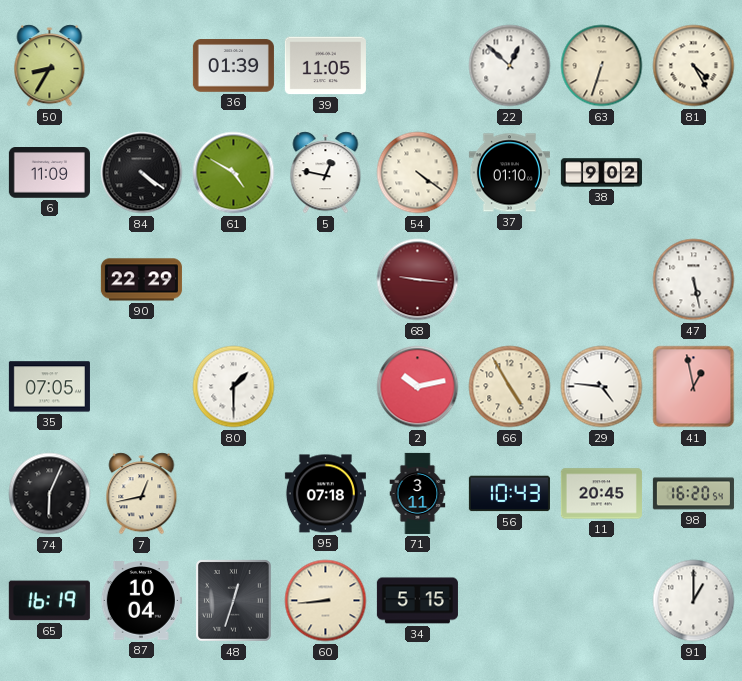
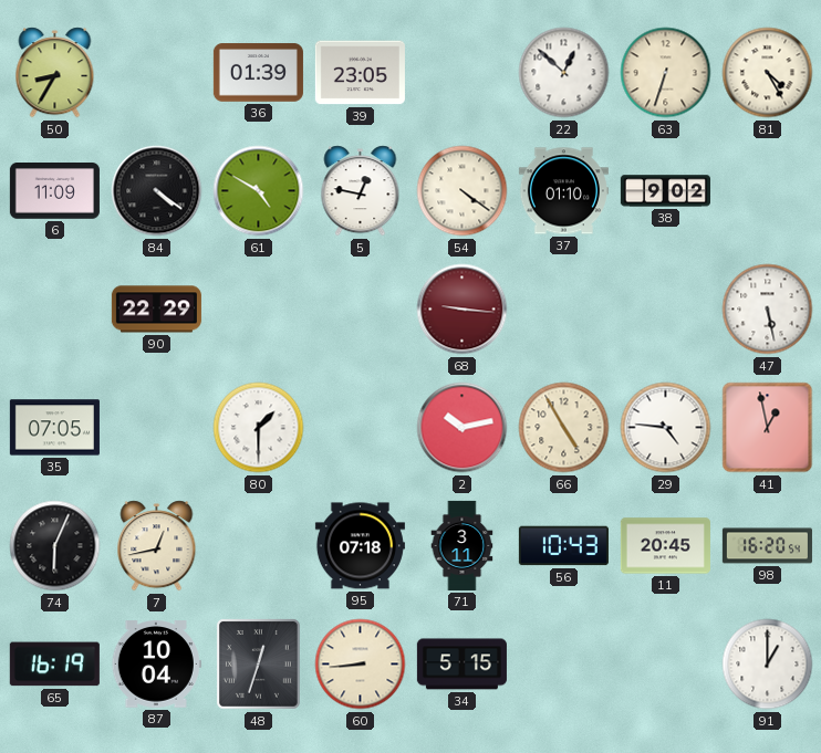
39: 11:05 -> 23:05
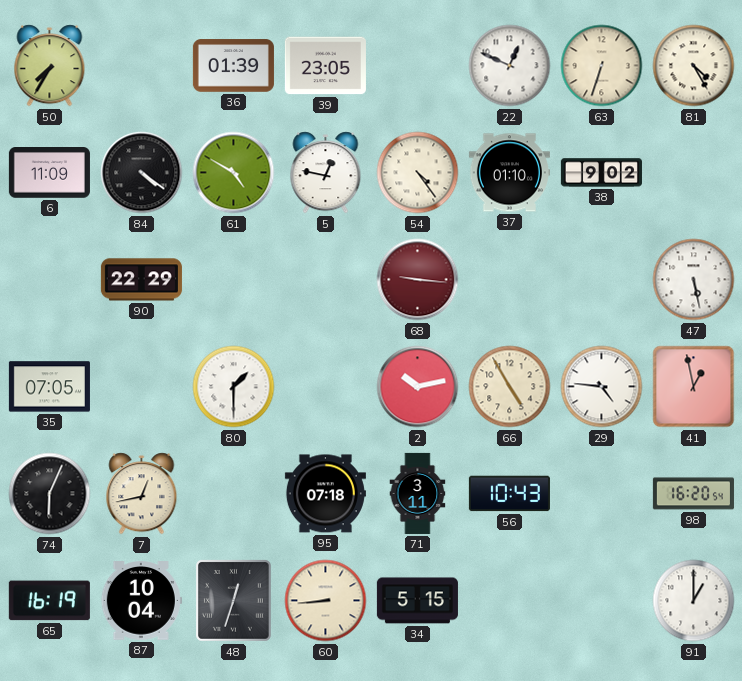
50: 8:35 -> 7:35
22: 12:52 -> 12:49
54: 4:21 -> 4:24
11: 20:45 -> none
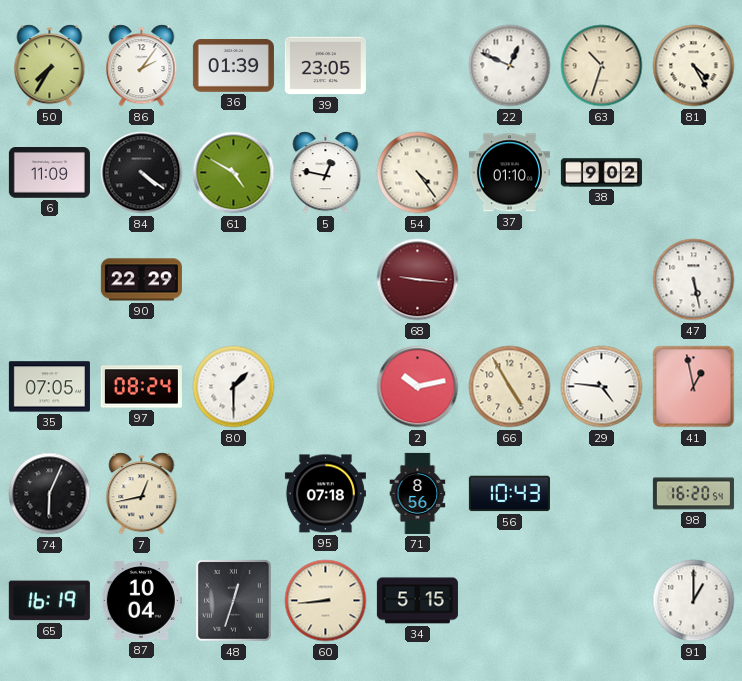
86: none -> 2:06
63: 6:33 -> 10:33
97: none -> 08:24
71: 3:11 -> 8:56
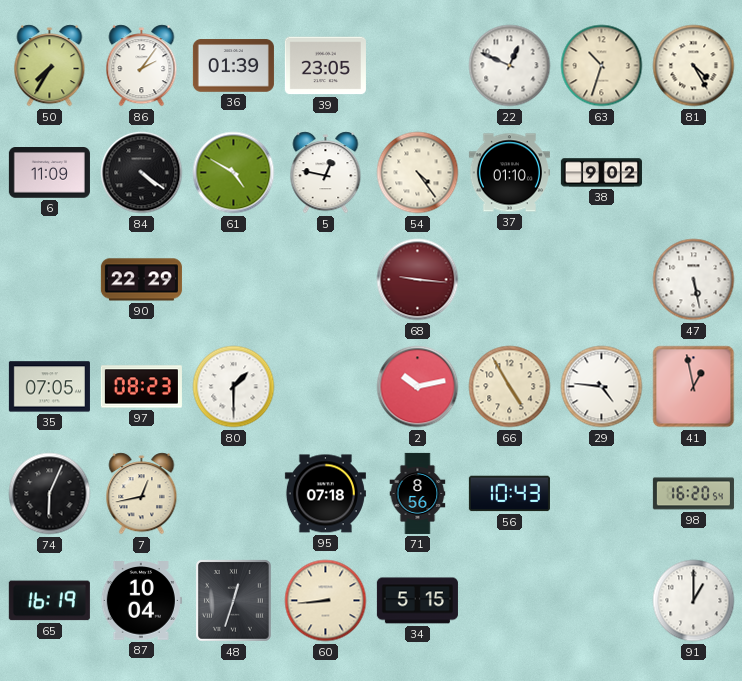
97: 08:24 -> 08:23
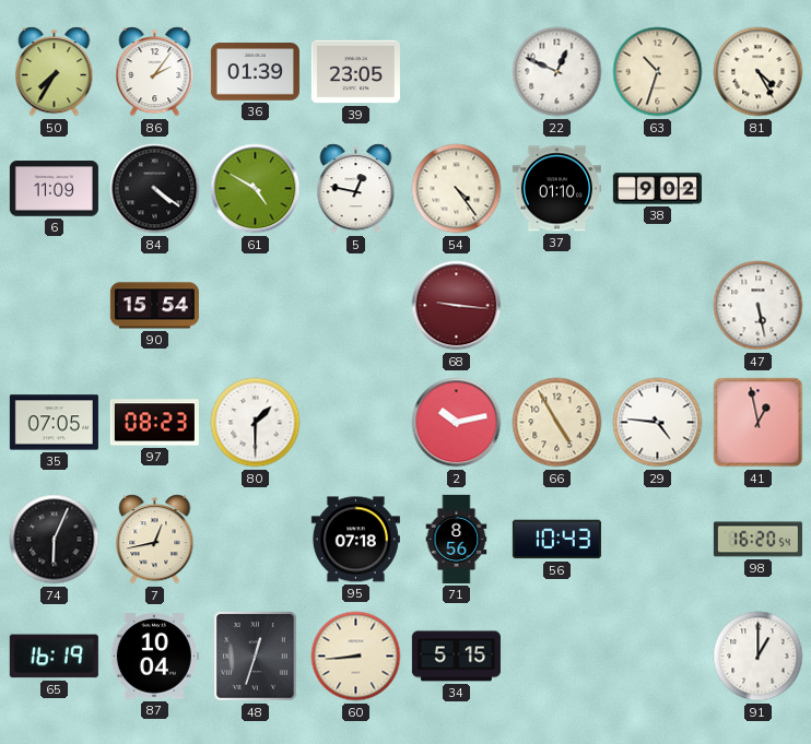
90: 22:29 -> 15:54
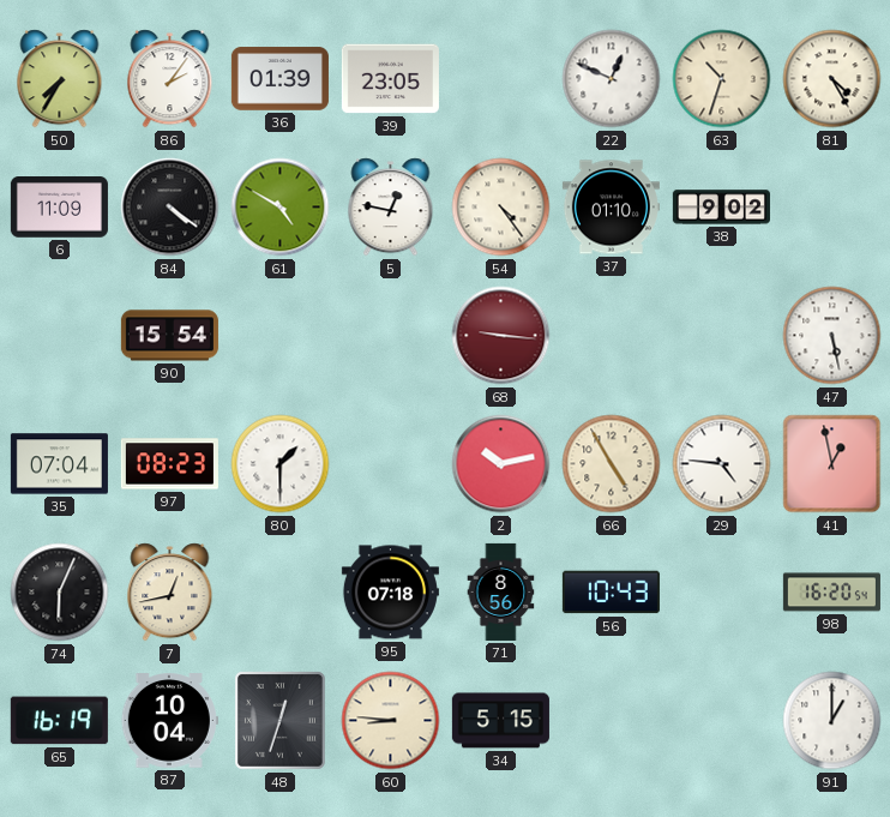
35: 07:05 -> 07:04
60: 8:44 -> 8:46
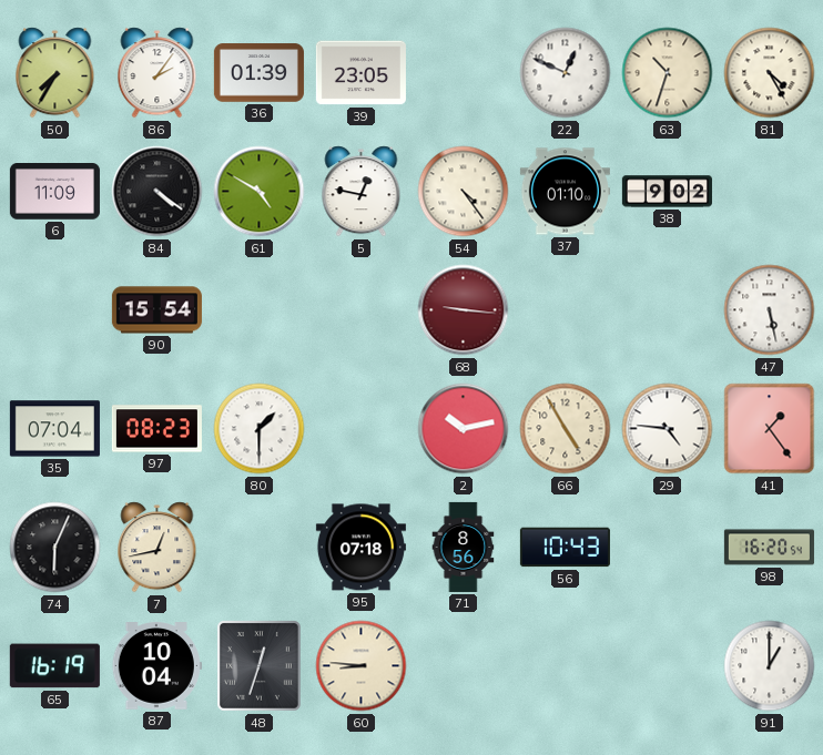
41: 12:58 -> 1:24
34: 5:15 -> none
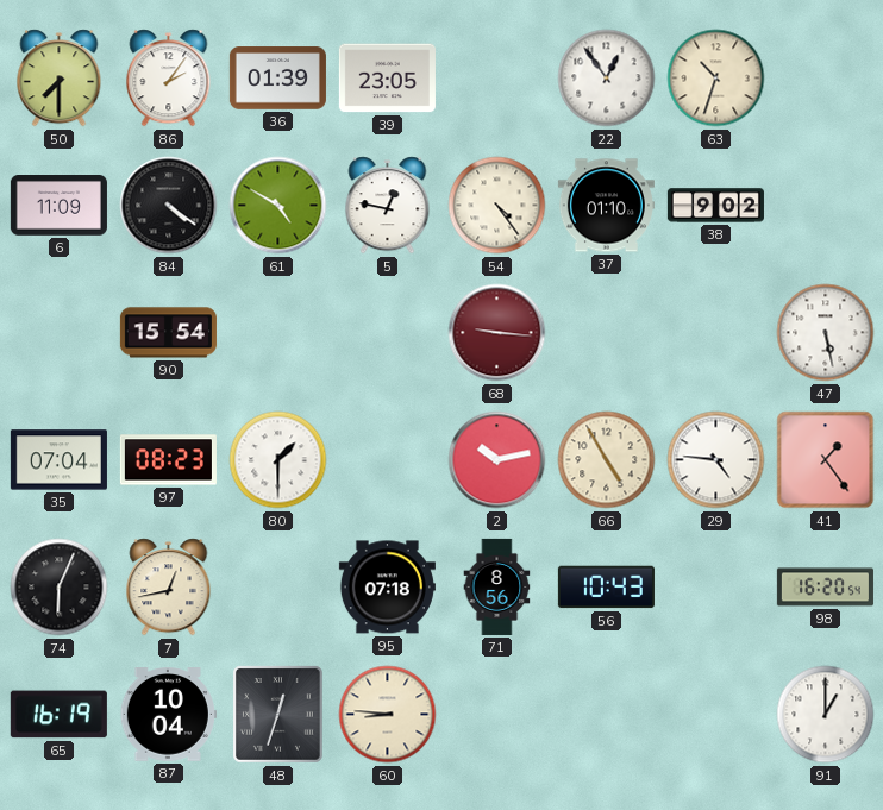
50: 7:35 -> 7:30
22: 12:49 -> 12:54
81: 4:25 -> none
